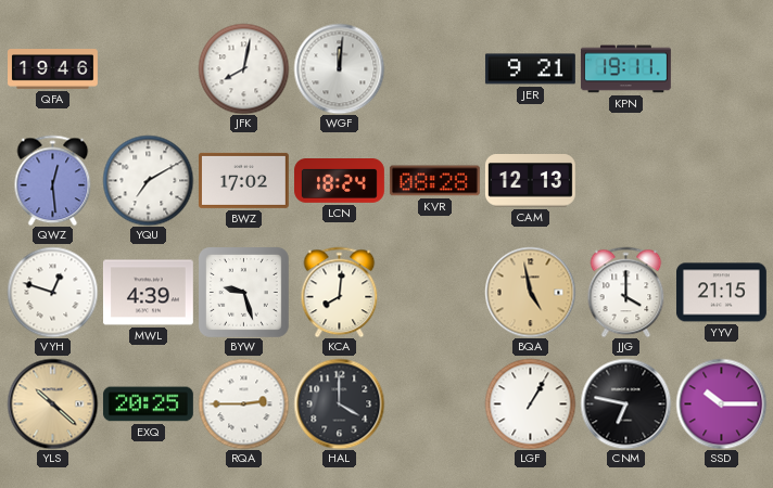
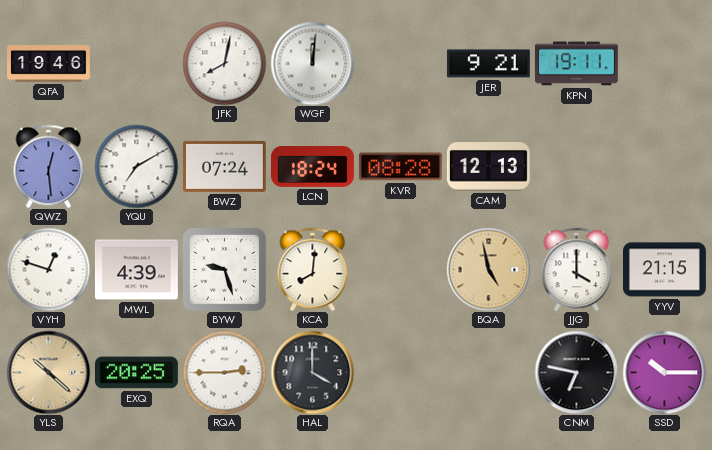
BWZ: 17:02 -> 07:24
LGF: 1:05 -> none
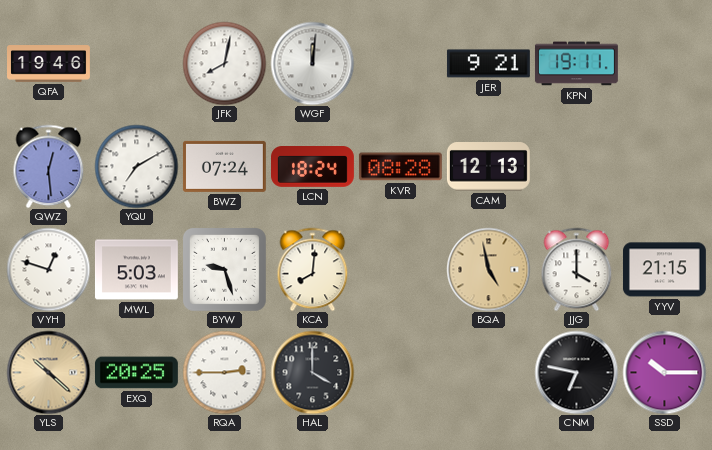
MWL: 4:39 -> 5:03
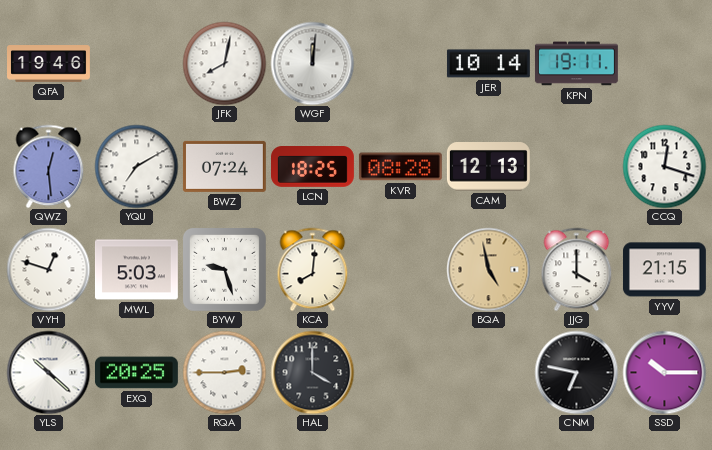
JER: 9:21 -> 10:14
LCN: 18:24 -> 18:25
CCQ: none -> 12:18
YLS dial: champagne -> white
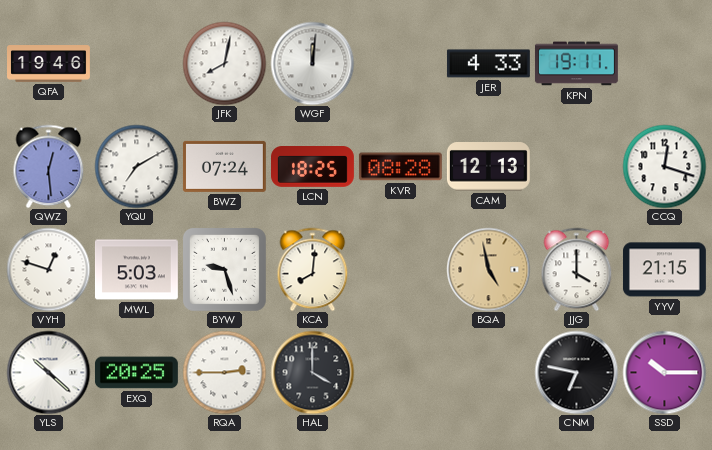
JER: 10:14 -> 4:33
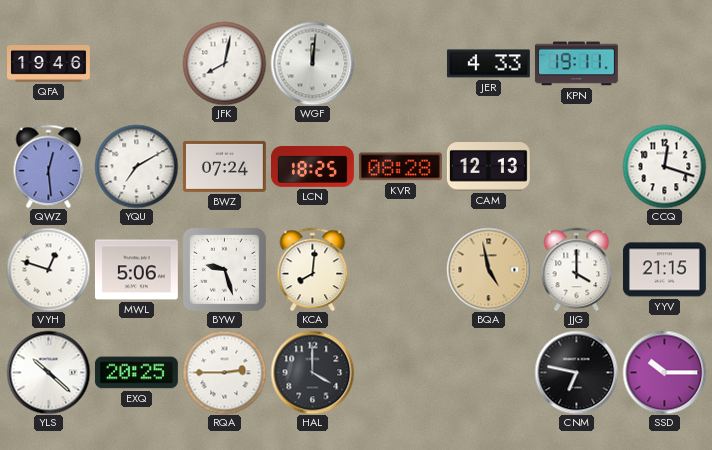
MWL: 5:03 -> 5:06
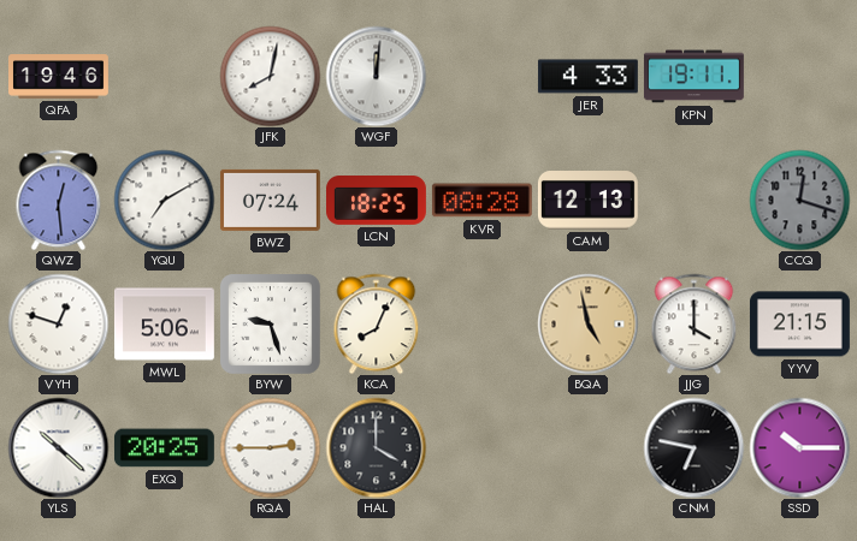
CCQ dial: white -> grey
KCA: 8:01 -> 8:04
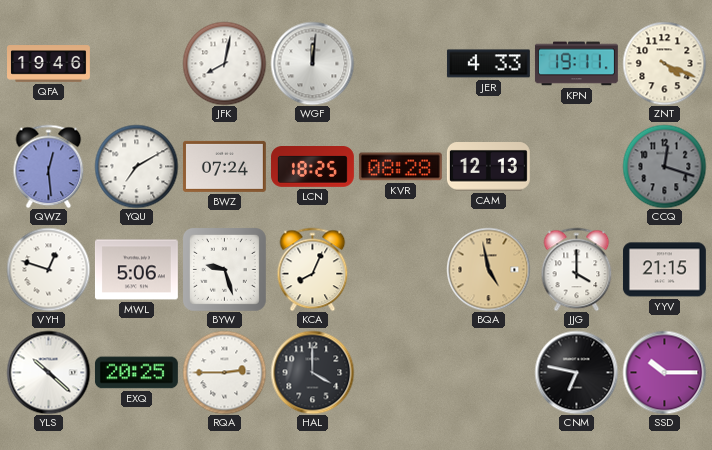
ZNT: none -> 4:19
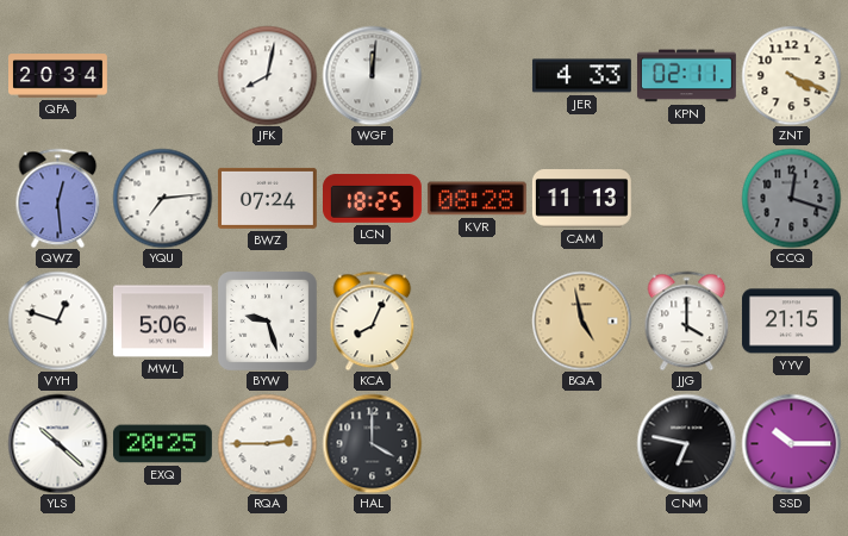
QFA: 19:46 -> 20:34
KPN: 19:11 -> 02:11
YQU: 7:10 -> 7:14
CAM: 12:13 -> 11:13
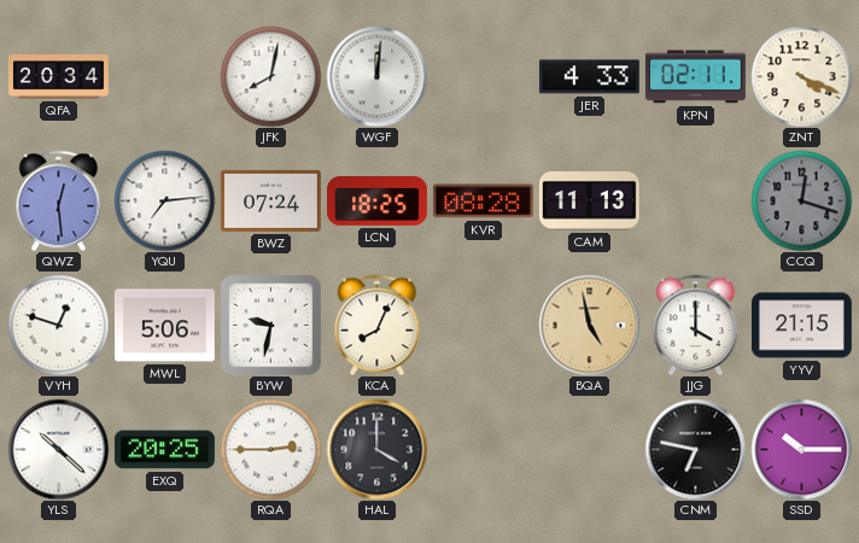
BYW: 9:27 -> 9:32
